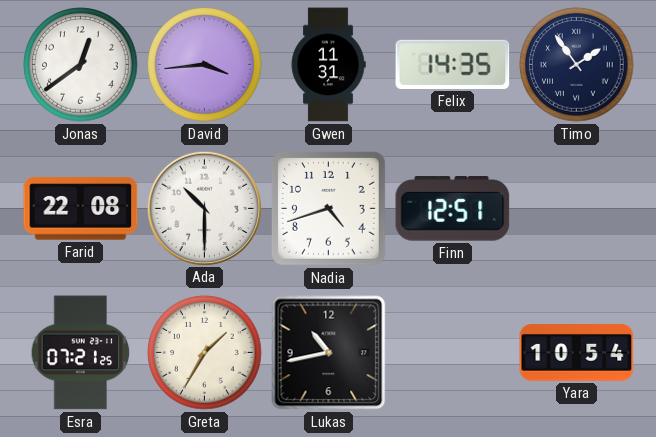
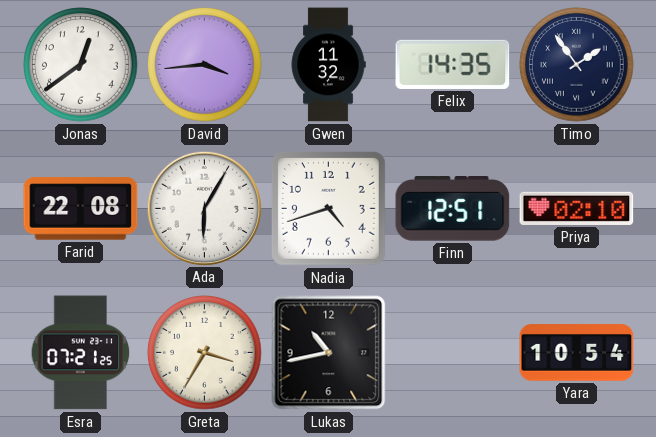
Gwen: 11:31 -> 11:32
Ada: 10:30 -> 6:05
Priya: none -> 02:10
Greta: 1:35 -> 3:35
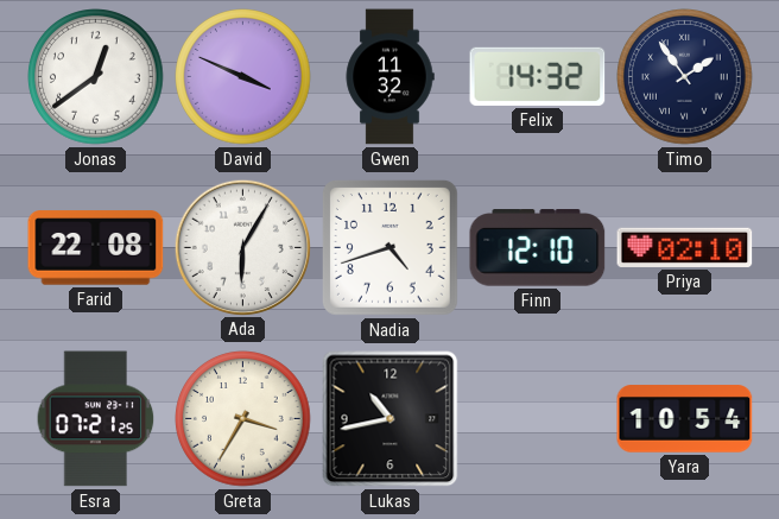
David: 3:44 -> 3:49
Felix: 14:35 -> 14:32
Finn: 12:51 -> 12:10
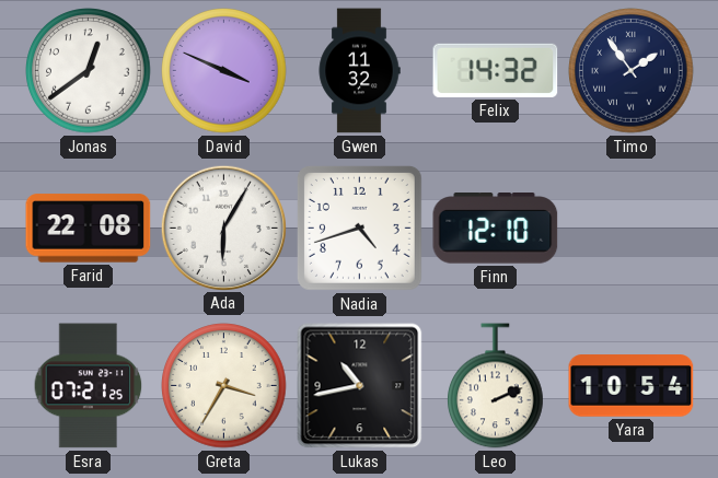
Priya: 02:10 -> none
Leo: none -> 2:11
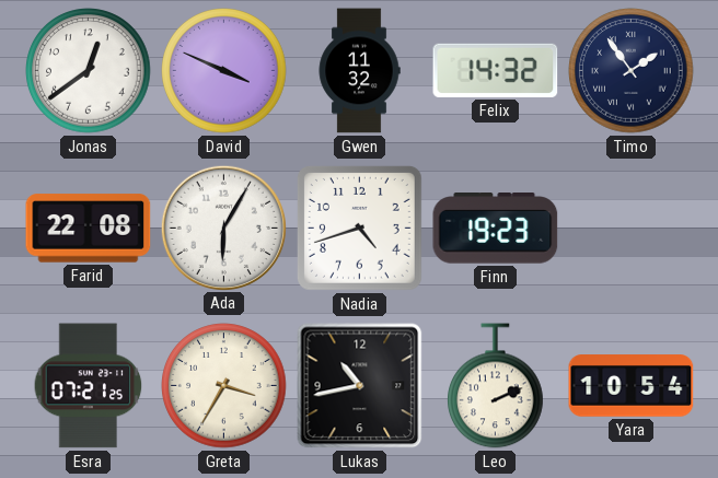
Finn: 12:10 -> 19:23
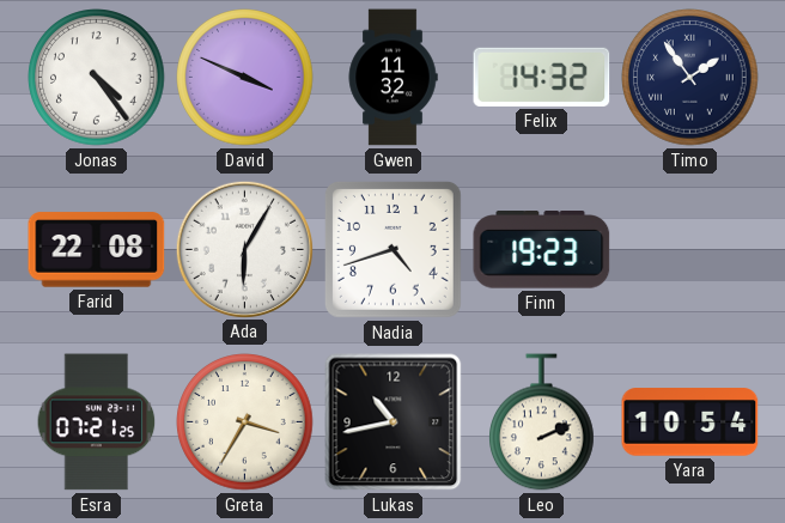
Jonas: 12:39 -> 4:24
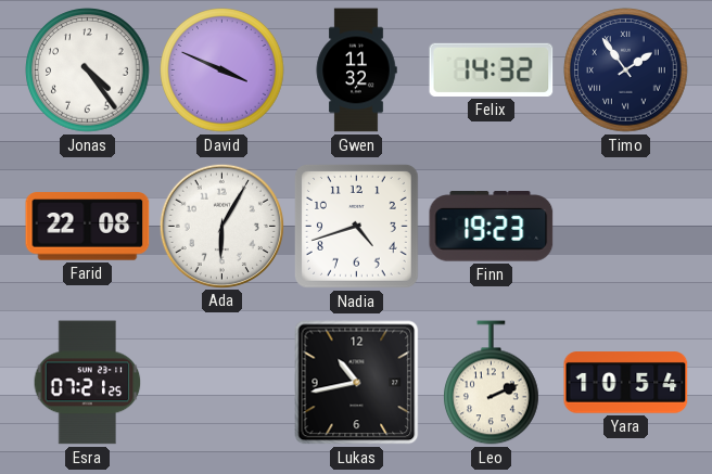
Greta: 3:35 -> none
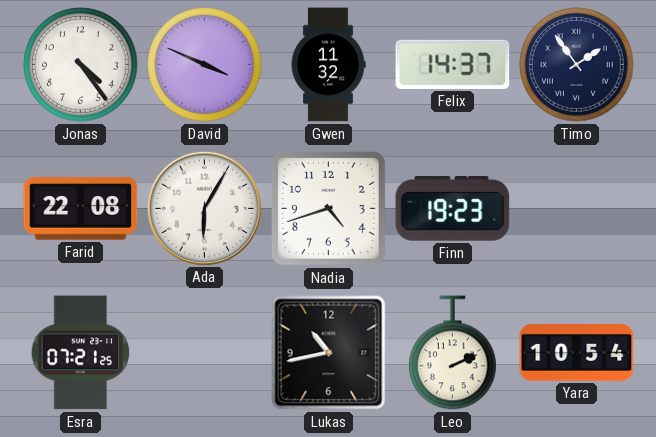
Felix: 14:32 -> 14:37
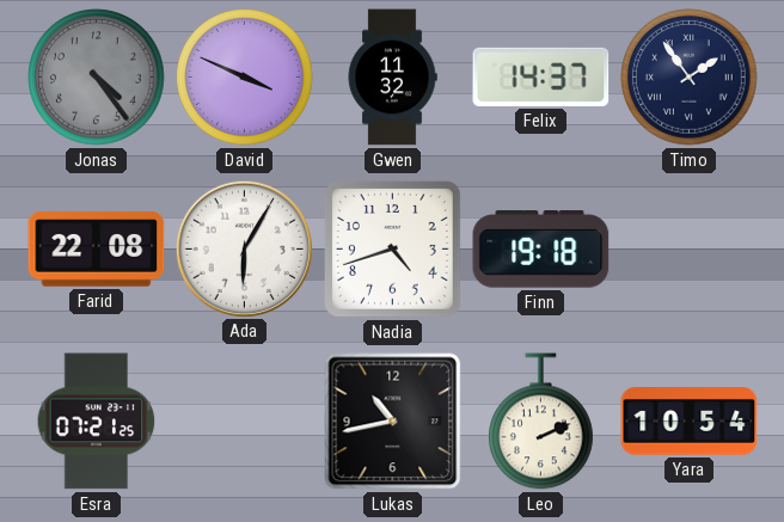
Jonas dial: white -> grey
Finn: 19:23 -> 19:18
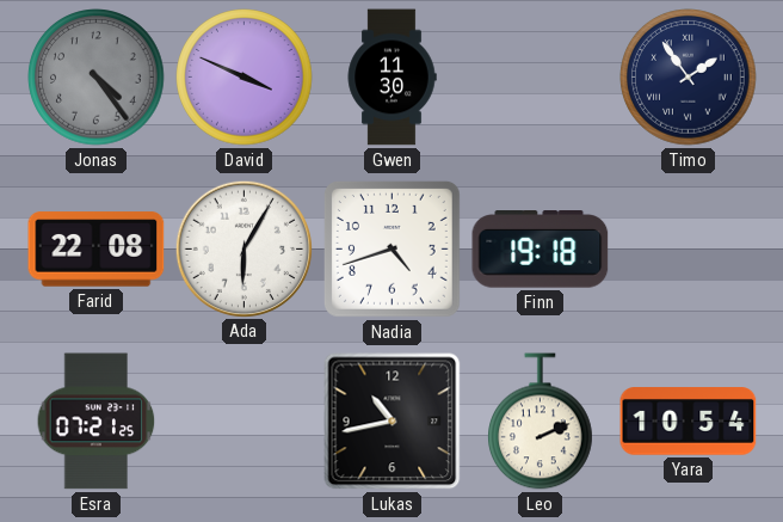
Gwen: 11:32 -> 11:30
Felix: 14:37 -> none
